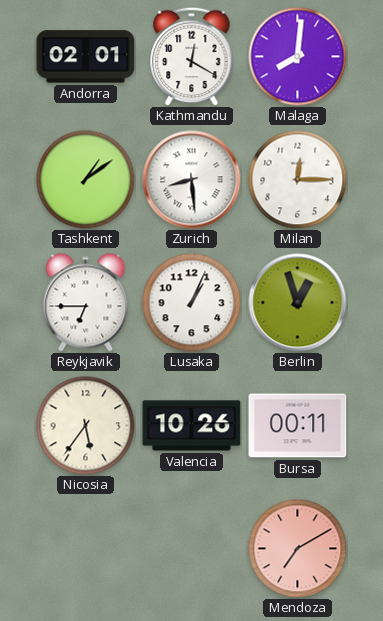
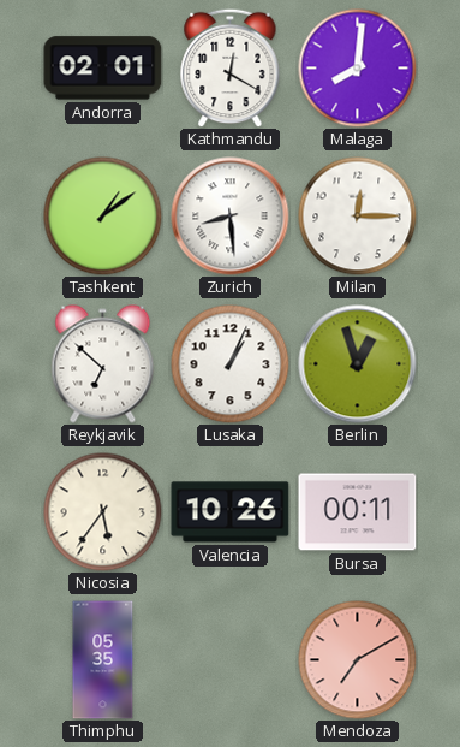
Reykjavik: 6:45 -> 6:52
Thimphu: none -> 05:35
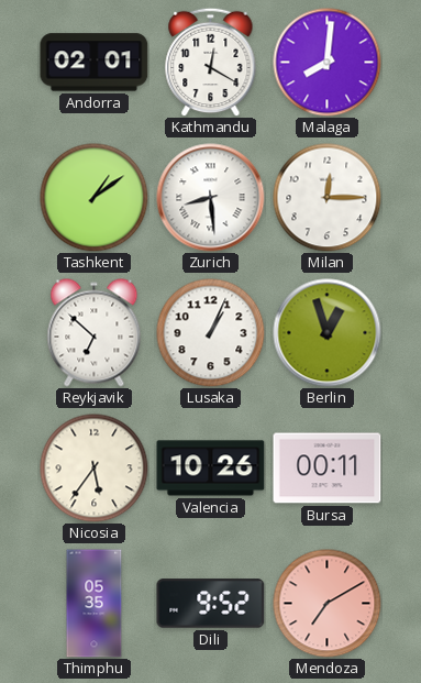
Dili: none -> 9:52
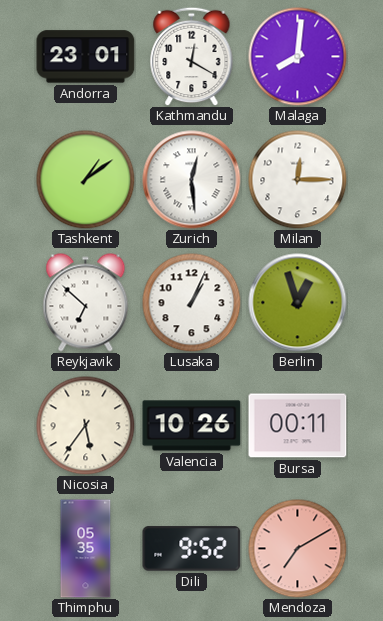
Andorra: 02:01 -> 23:01
Zurich: 8:29 -> 12:29
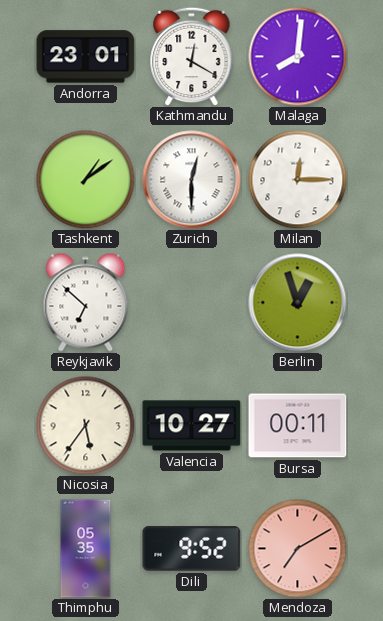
Zurich: 12:29 -> 12:30
Lusaka: 1:04 -> none
Valencia: 10:26 -> 10:27
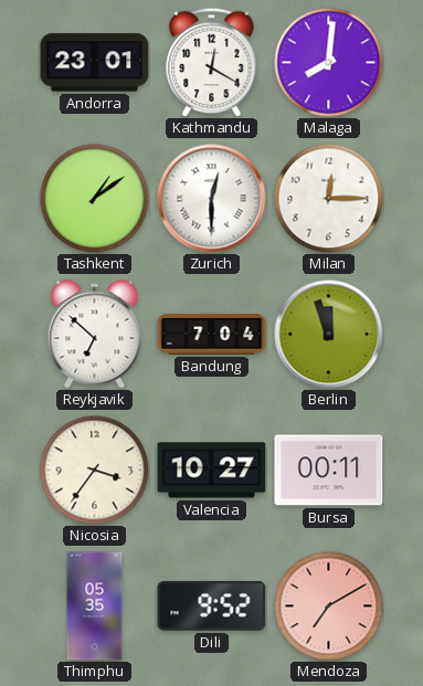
Bandung: none -> 7:04
Berlin: 12:57 -> 11:57
Nicosia: 5:36 -> 3:36
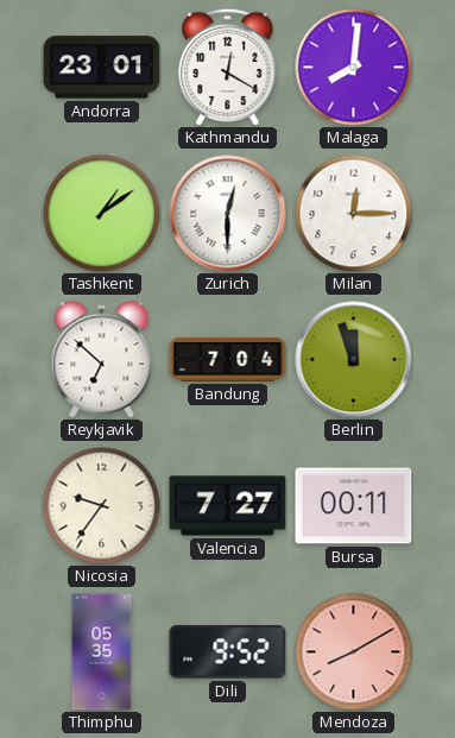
Nicosia: 3:36 -> 9:36
Valencia: 10:27 -> 7:27
Mendoza: 7:10 -> 8:10
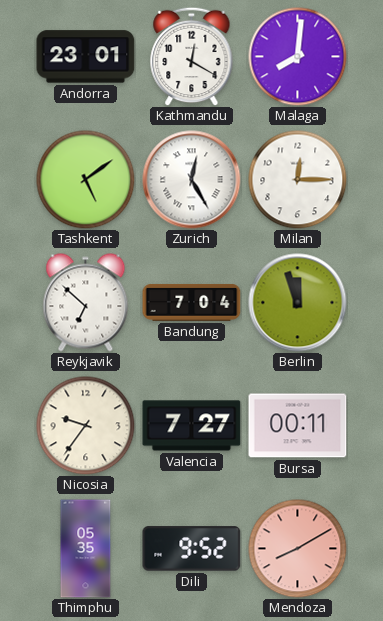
Tashkent: 1:09 -> 5:09
Zurich: 12:30 -> 12:25
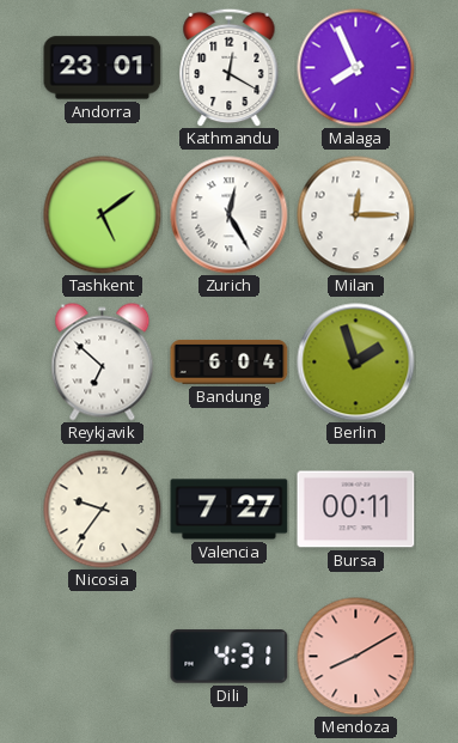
Malaga: 8:01 -> 7:56
Bandung: 7:04 -> 6:04
Berlin: 11:57 -> 1:57
Thimphu: 05:35 -> none
Dili: 9:52 -> 4:31
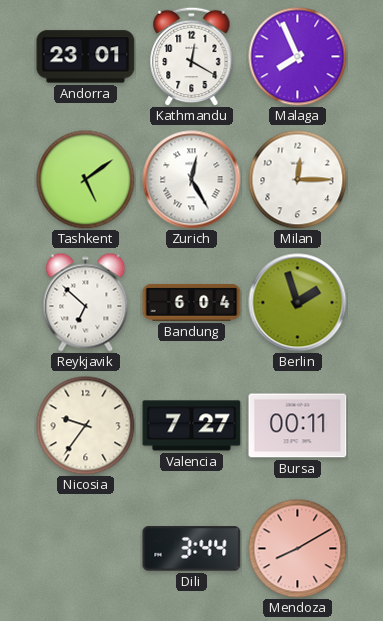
Dili: 4:31 -> 3:44
